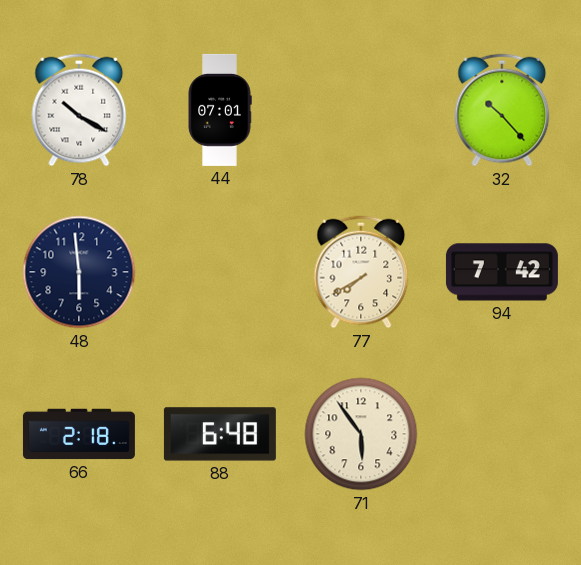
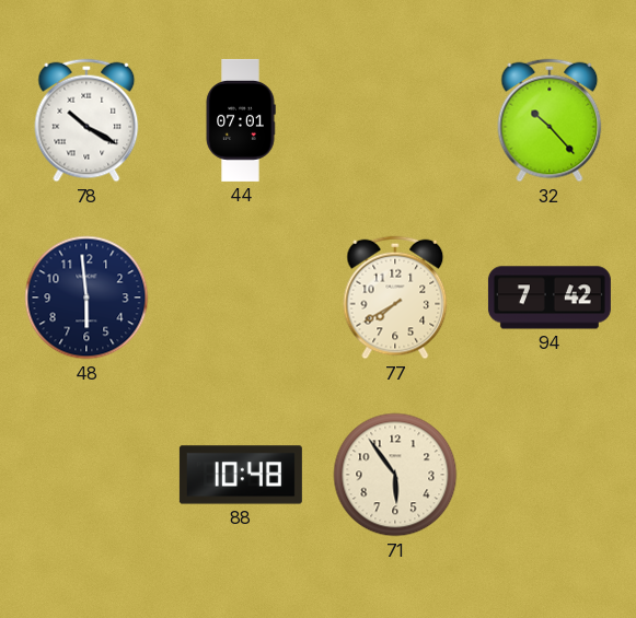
66: 2:18 -> none
88: 6:48 -> 10:48
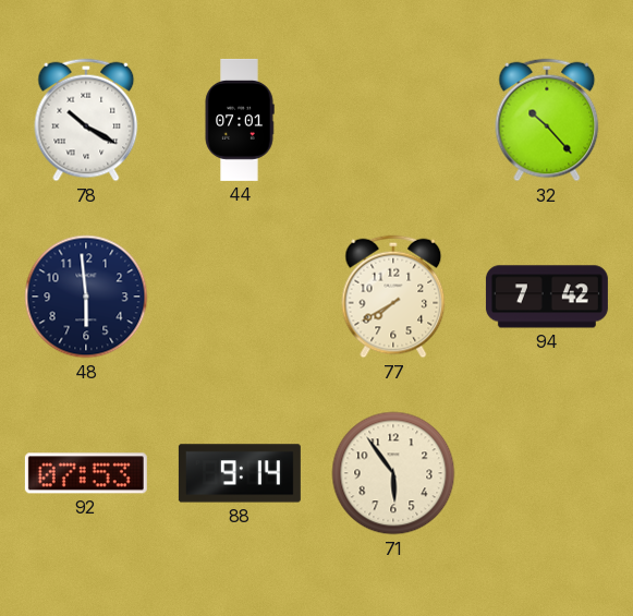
92: none -> 07:53
88: 10:48 -> 9:14
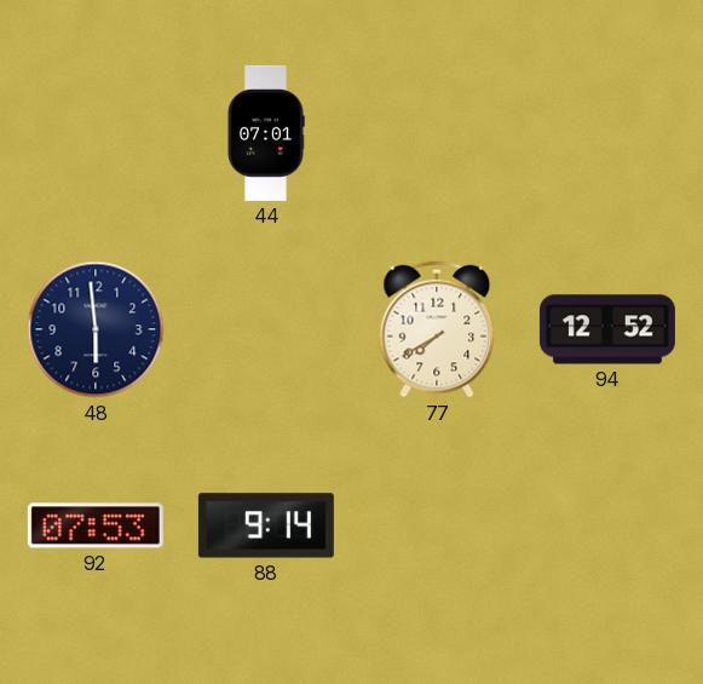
78: 10:20 -> none
32: 10:23 -> none
94: 7:42 -> 12:52
71: 5:54 -> none
